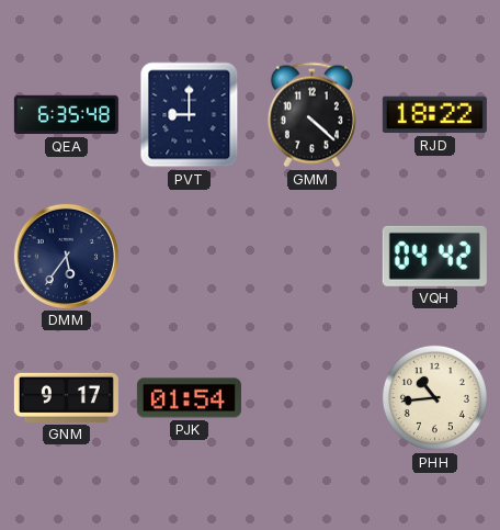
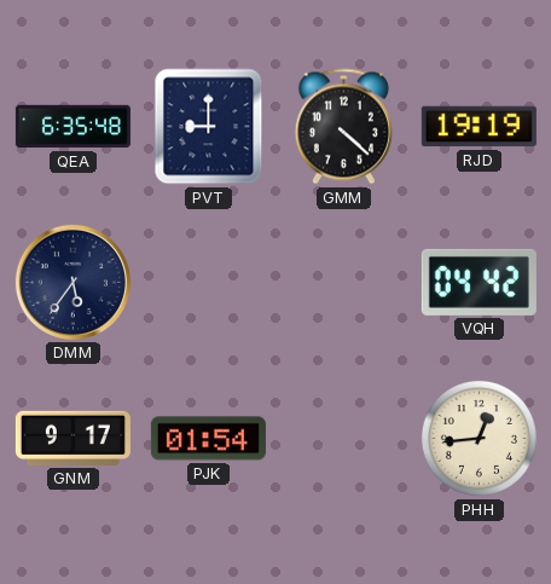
RJD: 18:22 -> 19:19
PHH: 10:44 -> 12:44
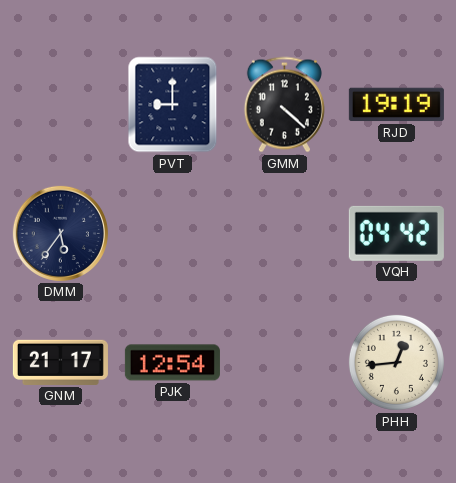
QEA: 6:35 -> none
GNM: 9:17 -> 21:17
PJK: 01:54 -> 12:54
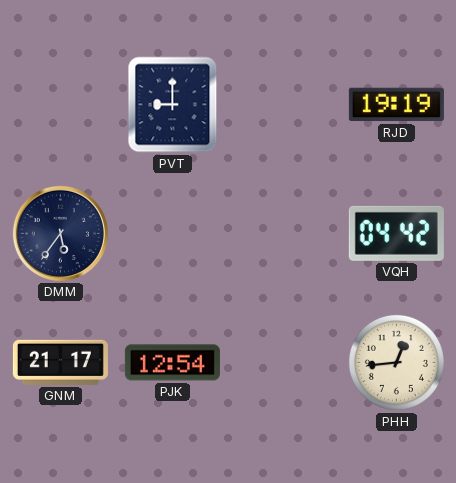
GMM: 4:22 -> none
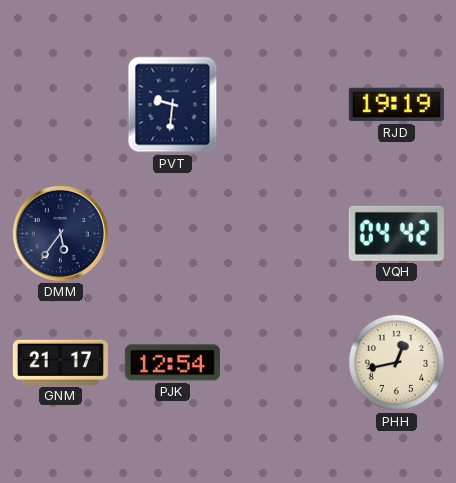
PVT: 9:00 -> 9:31
PHH: 12:44 -> 12:43
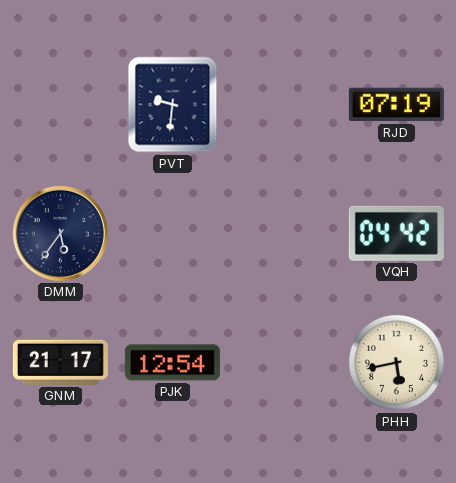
RJD: 19:19 -> 07:19
PHH: 12:43 -> 5:43
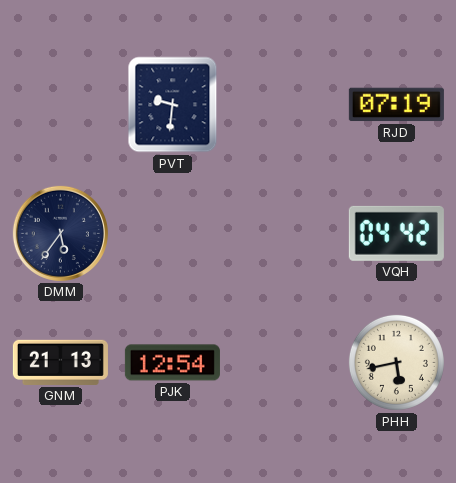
GNM: 21:17 -> 21:13
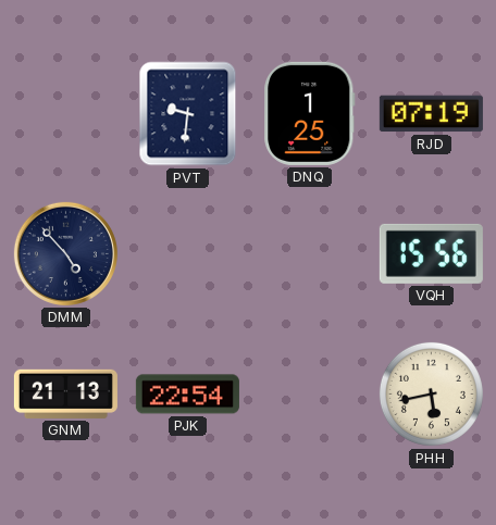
DNQ: none -> 1:25
DMM: 5:36 -> 4:53
VQH: 04:42 -> 15:56
PJK: 12:54 -> 22:54
